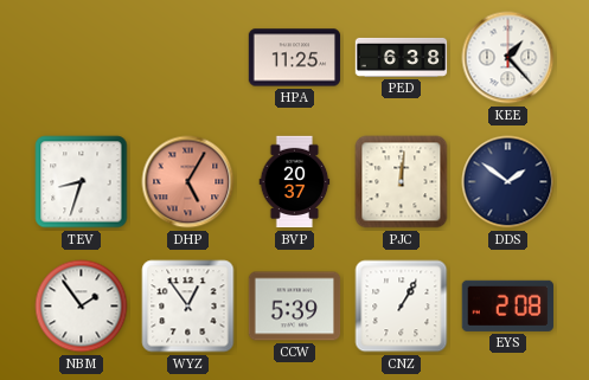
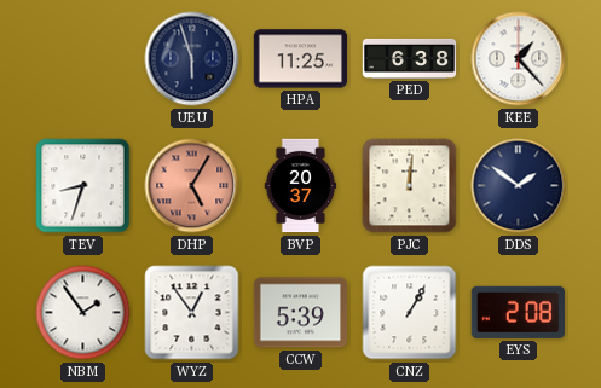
UEU: none -> 5:57
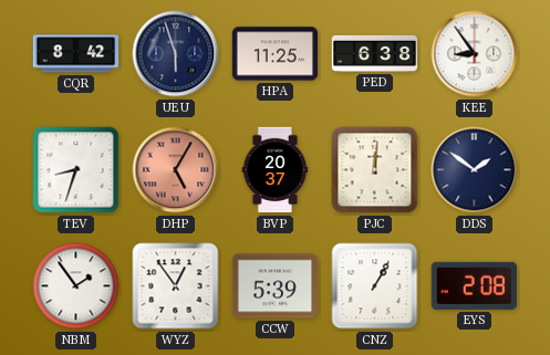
CQR: none -> 8:42
KEE: 1:23 -> 8:54
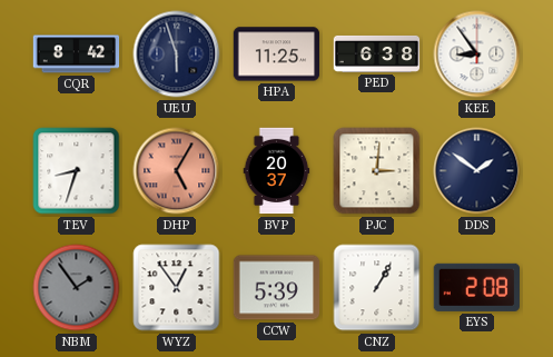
PJC: 12:01 -> 3:01
NBM dial: white -> grey
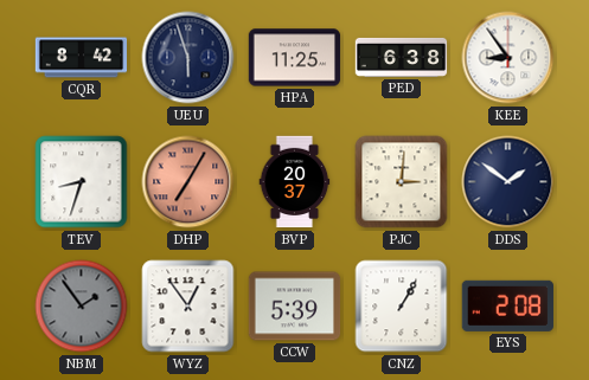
DHP: 5:05 -> 7:05
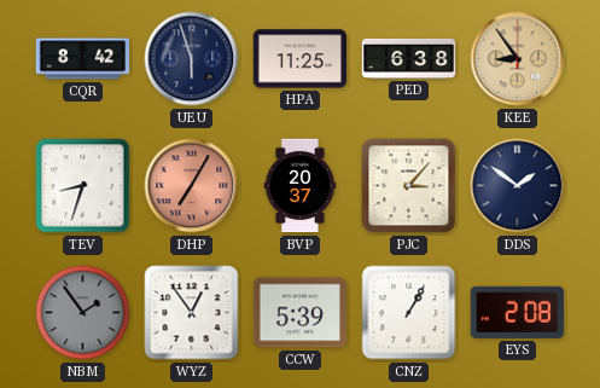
KEE dial: white -> champagne
PJC: 3:01 -> 3:07
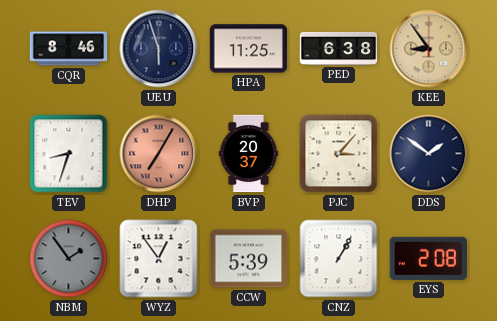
CQR: 8:42 -> 8:46
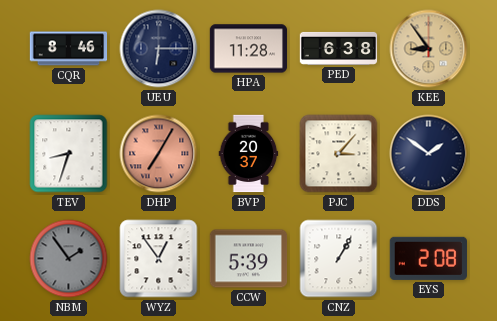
UEU: 5:57 -> 6:15
HPA: 11:25 -> 11:28
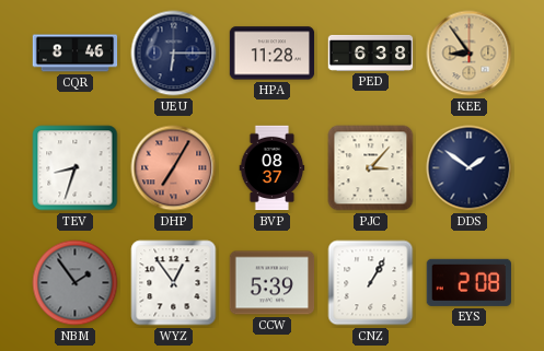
BVP: 20:37 -> 08:37
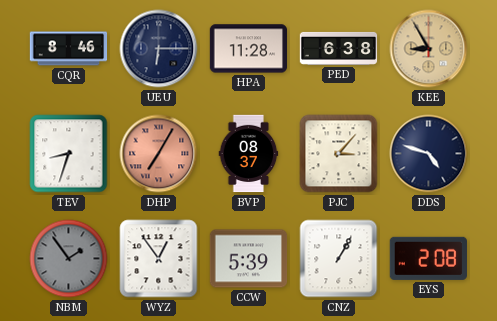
KEE: 8:54 -> 8:55
DDS: 1:51 -> 4:48
